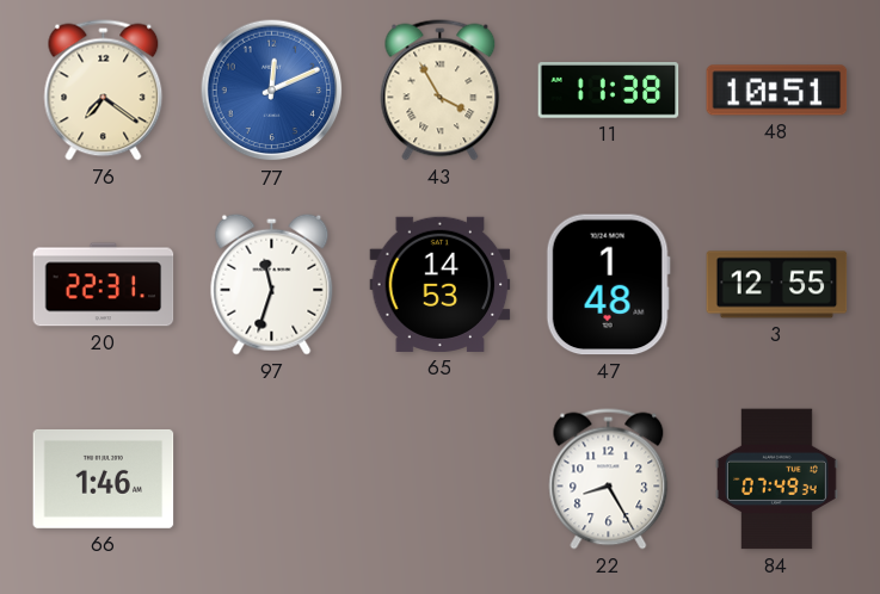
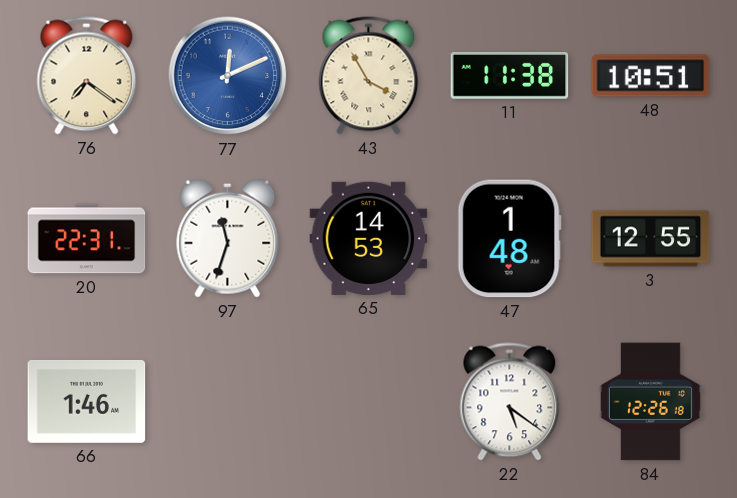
22: 8:25 -> 5:21
84: 07:49 -> 12:26
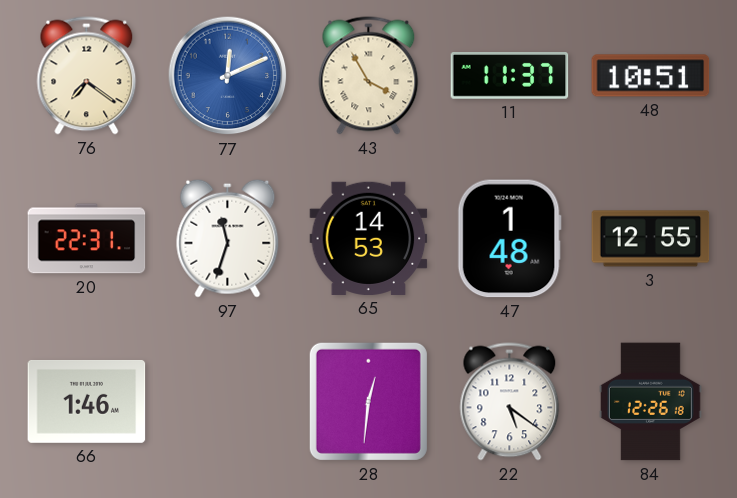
11: 11:38 -> 11:37
28: none -> 12:31
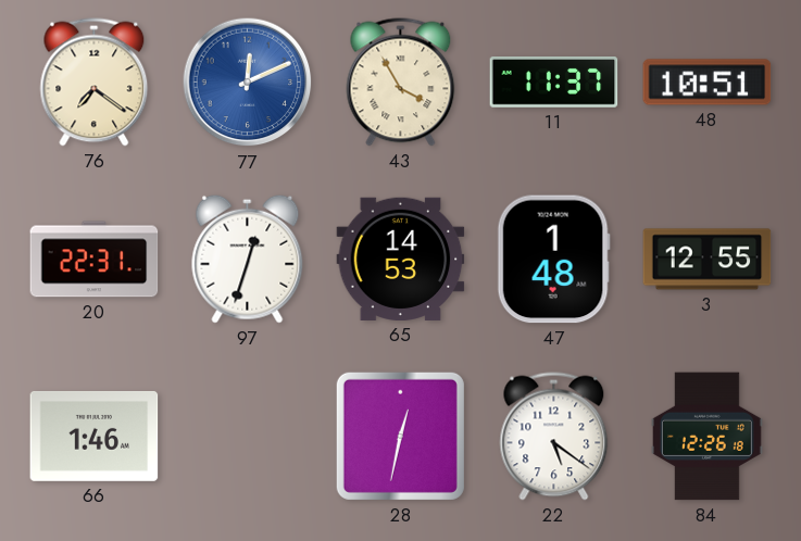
97: 11:33 -> 12:33
28: 12:31 -> 12:32
